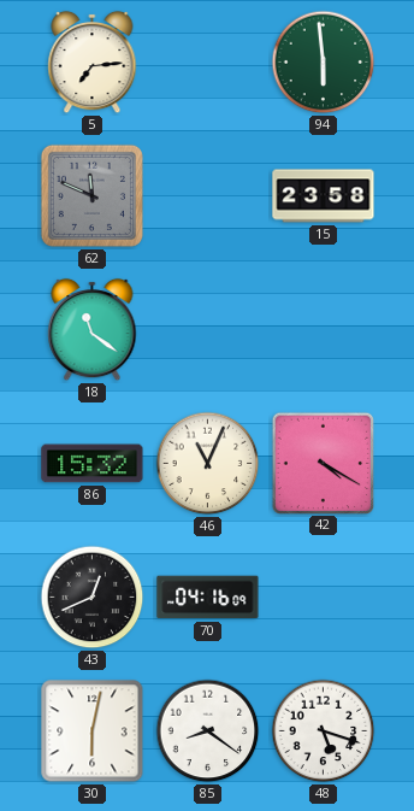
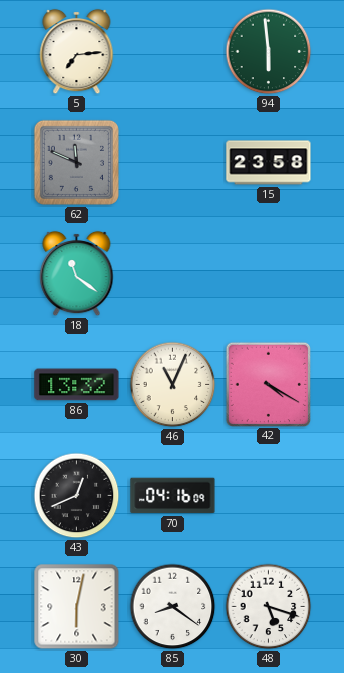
86: 15:32 -> 13:32
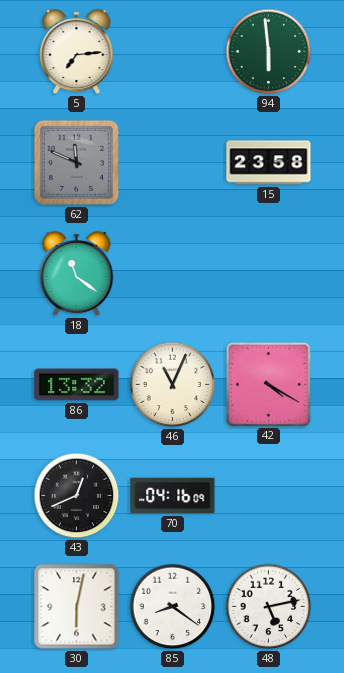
48: 5:18 -> 5:13
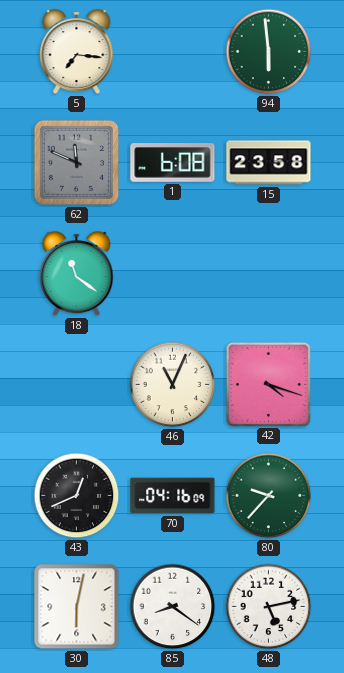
5: 7:14 -> 7:16
1: none -> 6:08
86: 13:32 -> none
42: 4:20 -> 4:18
80: none -> 9:37
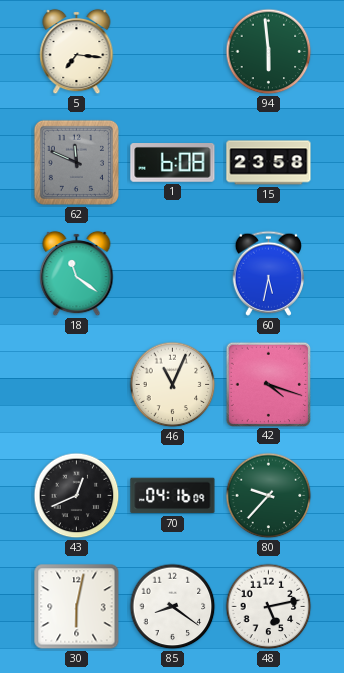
60: none -> 5:32
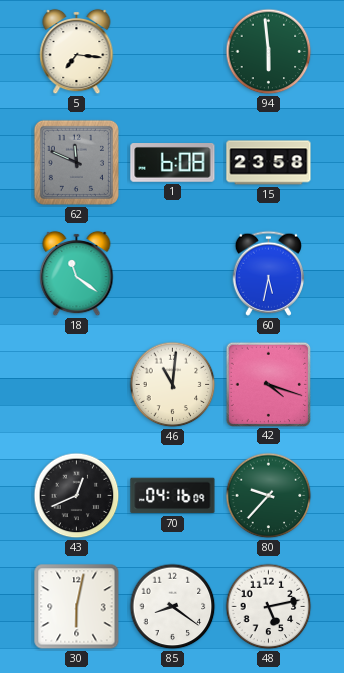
46: 11:04 -> 11:01
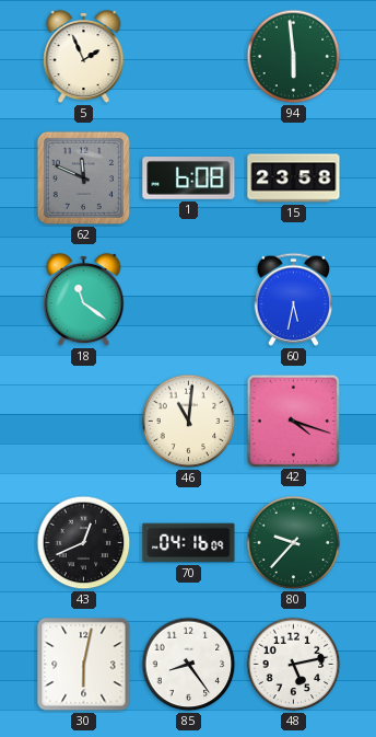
5: 7:16 -> 1:56
85: 8:21 -> 8:24
